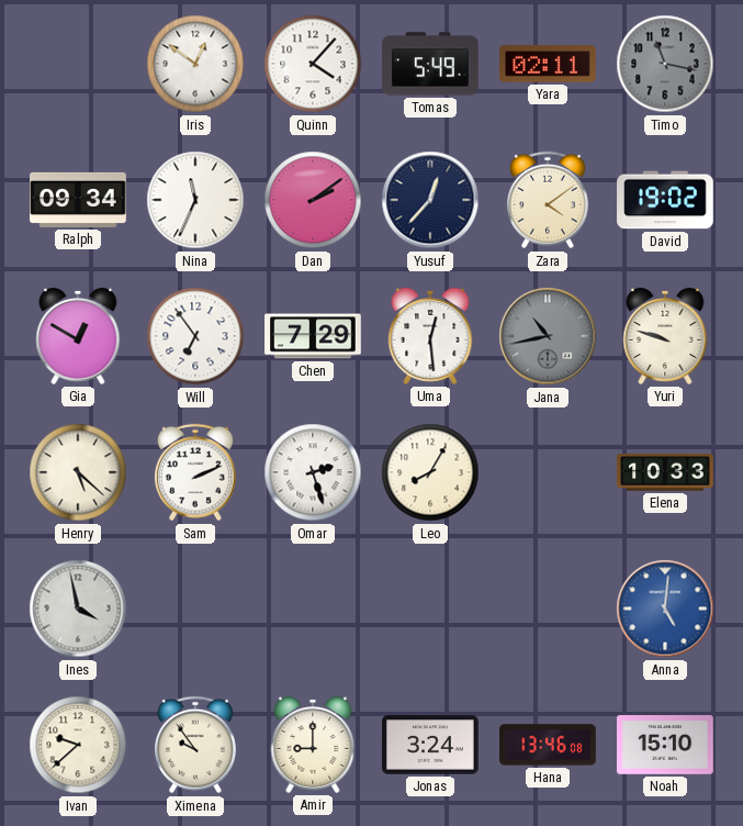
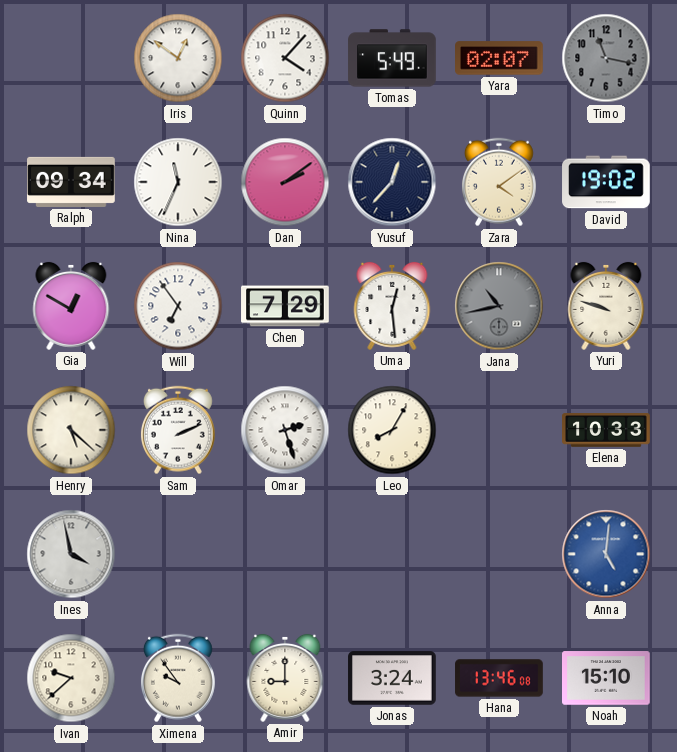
Yara: 02:11 -> 02:07
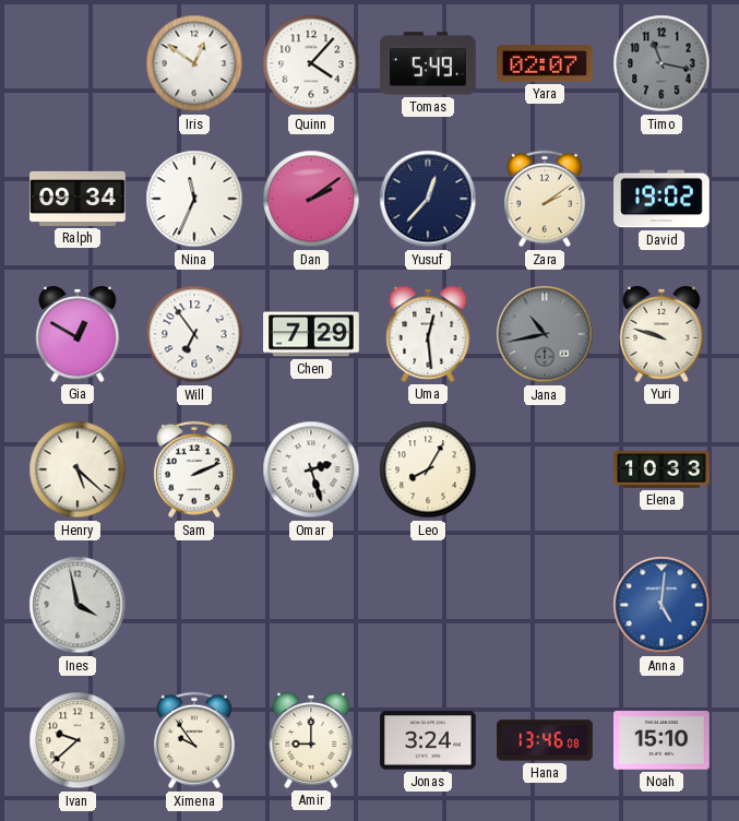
Zara: 4:09 -> 2:09
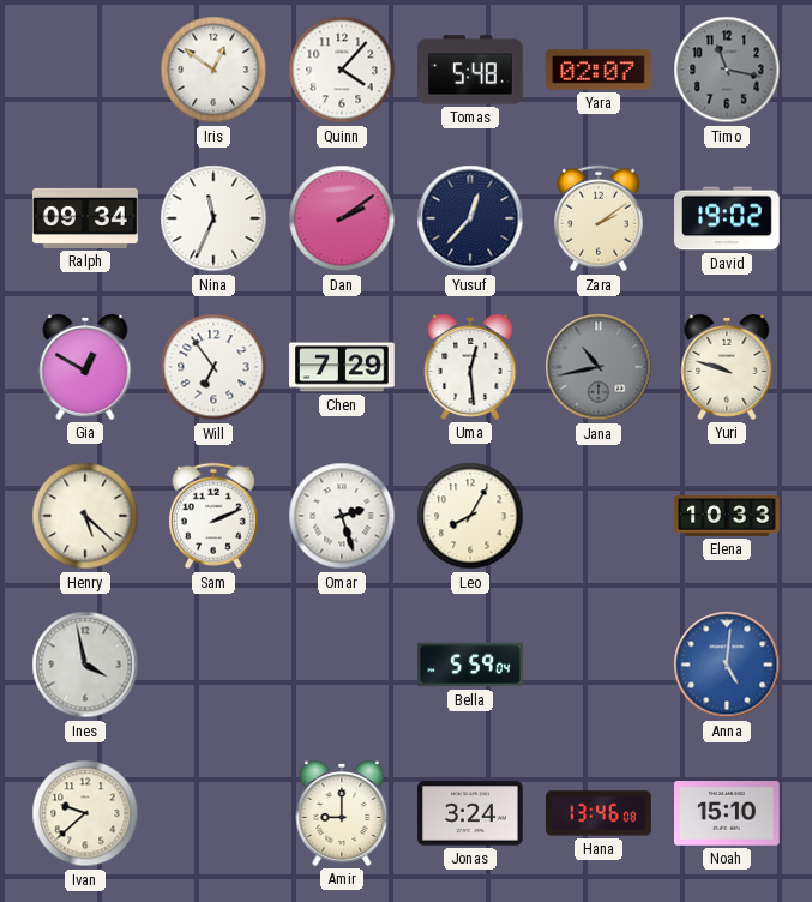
Tomas: 5:49 -> 5:48
Bella: none -> 5:59
Ximena: 9:54 -> none
